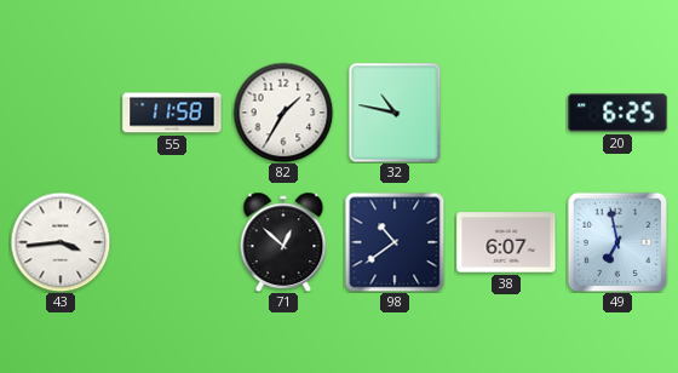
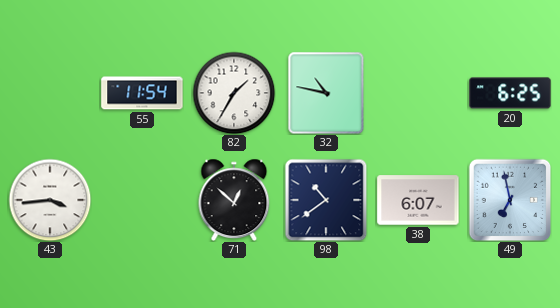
55: 11:58 -> 11:54
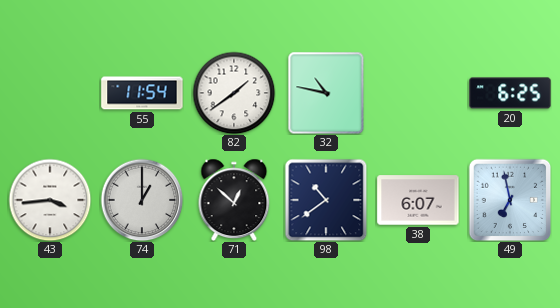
82: 1:35 -> 1:39
74: none -> 1:00
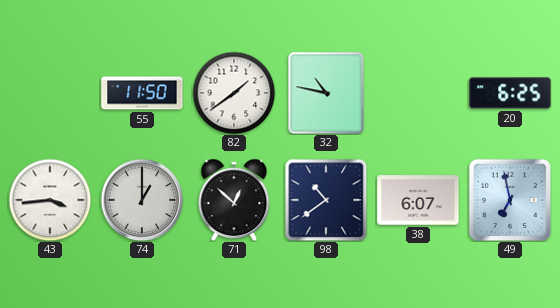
55: 11:54 -> 11:50
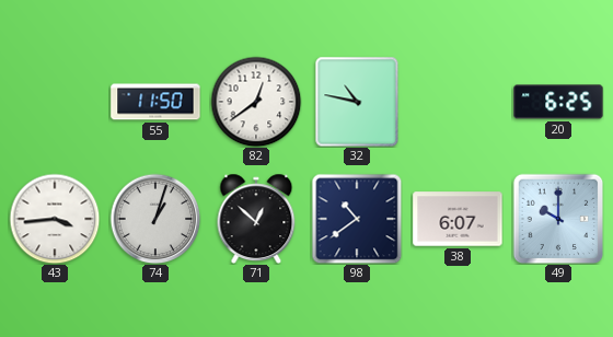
82: 1:39 -> 12:39
74: 1:00 -> 1:03
49: 6:58 -> 10:00
